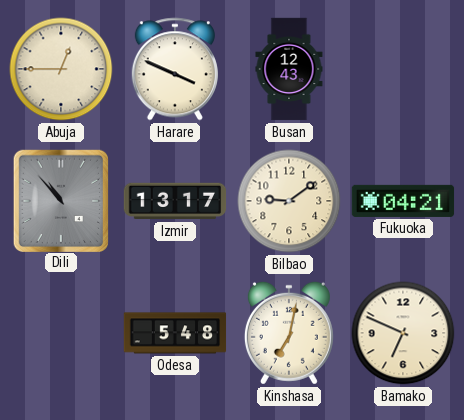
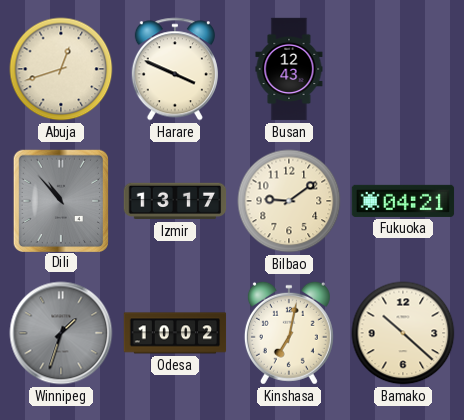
Abuja: 12:45 -> 12:42
Winnipeg: none -> 1:33
Odesa: 5:48 -> 10:02
Bamako: 6:49 -> 10:22
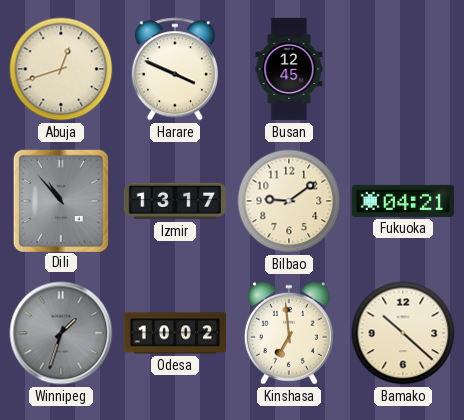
Busan: 12:43 -> 12:45
Kinshasa: 7:02 -> 6:59
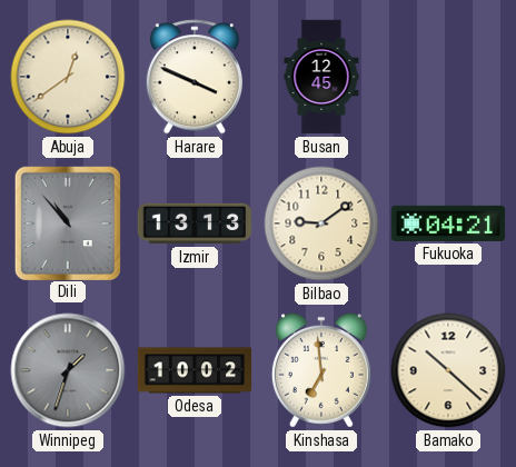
Abuja: 12:42 -> 12:39
Izmir: 13:17 -> 13:13
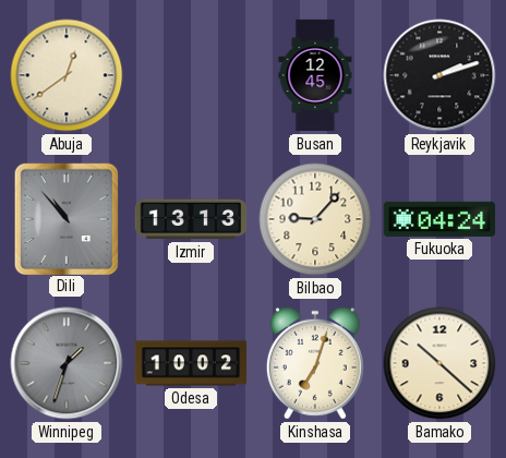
Harare: 3:49 -> none
Reykjavik: none -> 2:12
Bilbao: 9:09 -> 9:07
Fukuoka: 04:21 -> 04:24
Kinshasa: 6:59 -> 7:03
